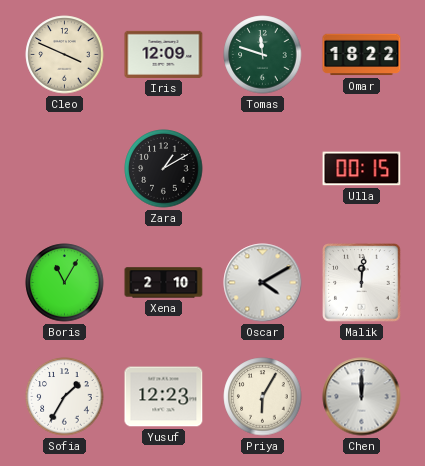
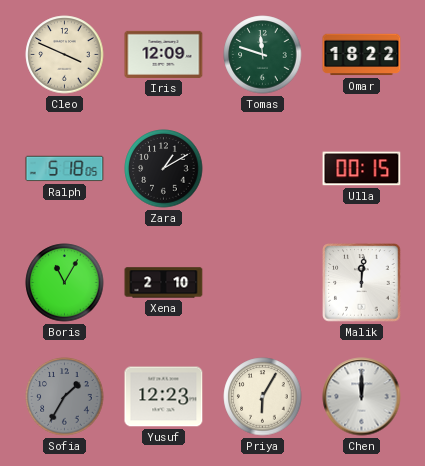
Ralph: none -> 5:18
Oscar: 4:10 -> none
Sofia dial: white -> grey
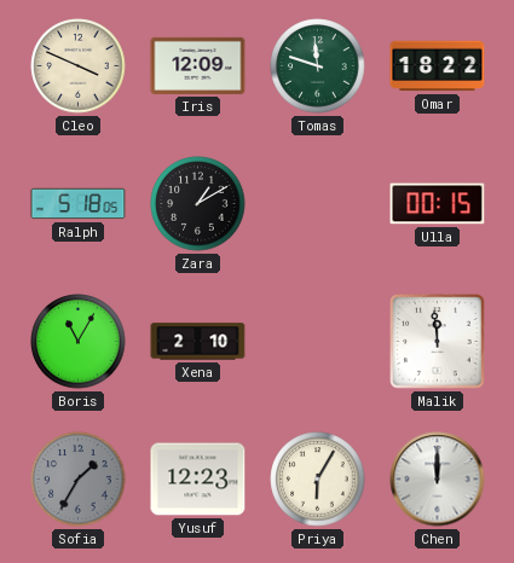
Malik: 12:01 -> 11:59
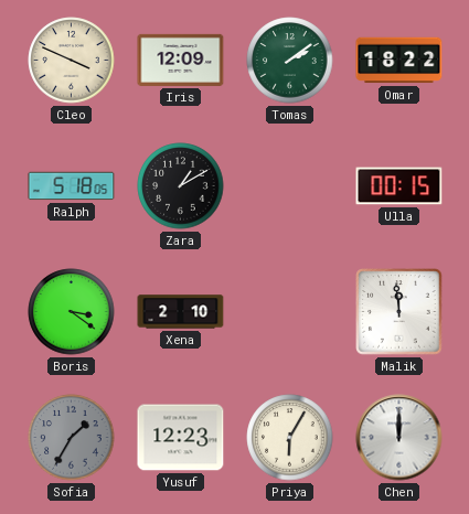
Tomas: 11:48 -> 2:09
Boris: 11:05 -> 3:21
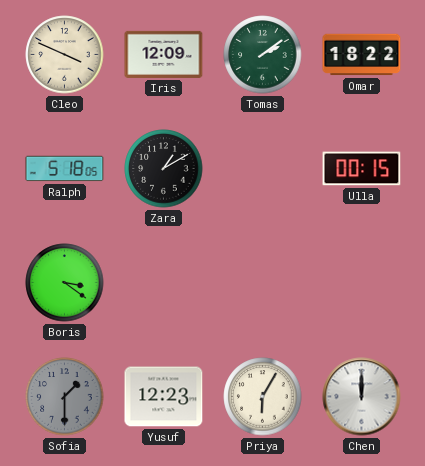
Xena: 2:10 -> none
Malik: 11:59 -> none
Sofia: 1:35 -> 1:30
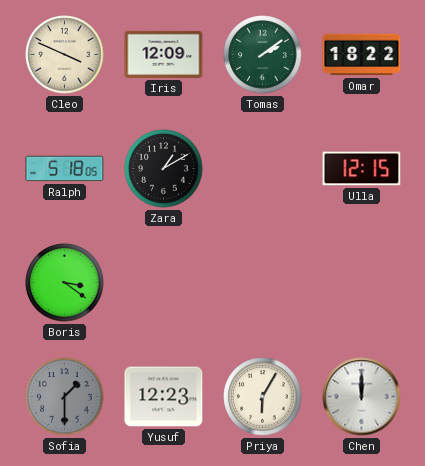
Ulla: 00:15 -> 12:15
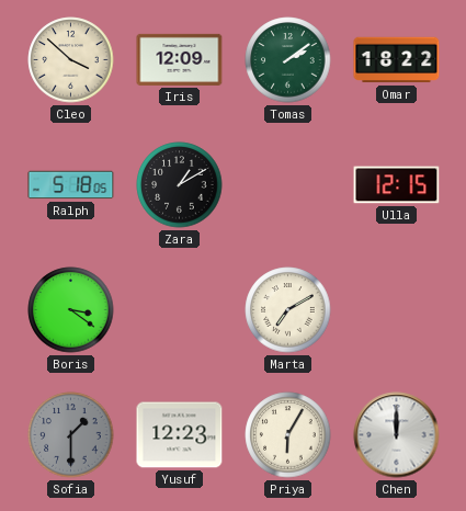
Cleo: 3:49 -> 3:52
Marta: none -> 7:10
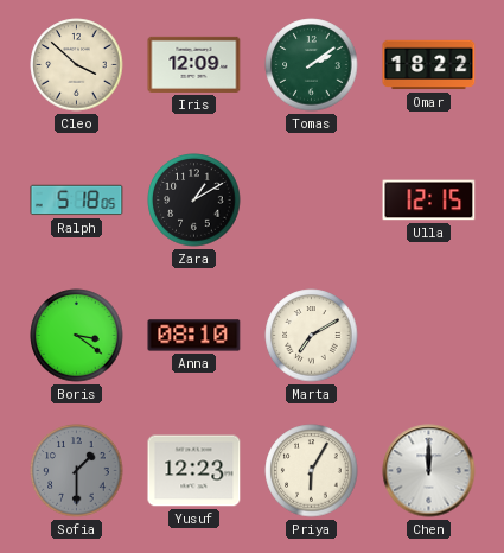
Anna: none -> 08:10
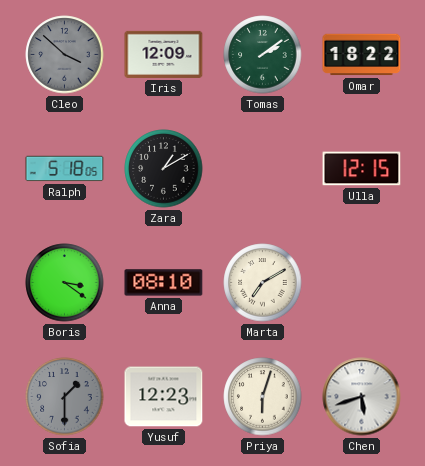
Cleo dial: cream -> grey
Priya: 6:05 -> 6:03
Chen: 12:00 -> 5:42
